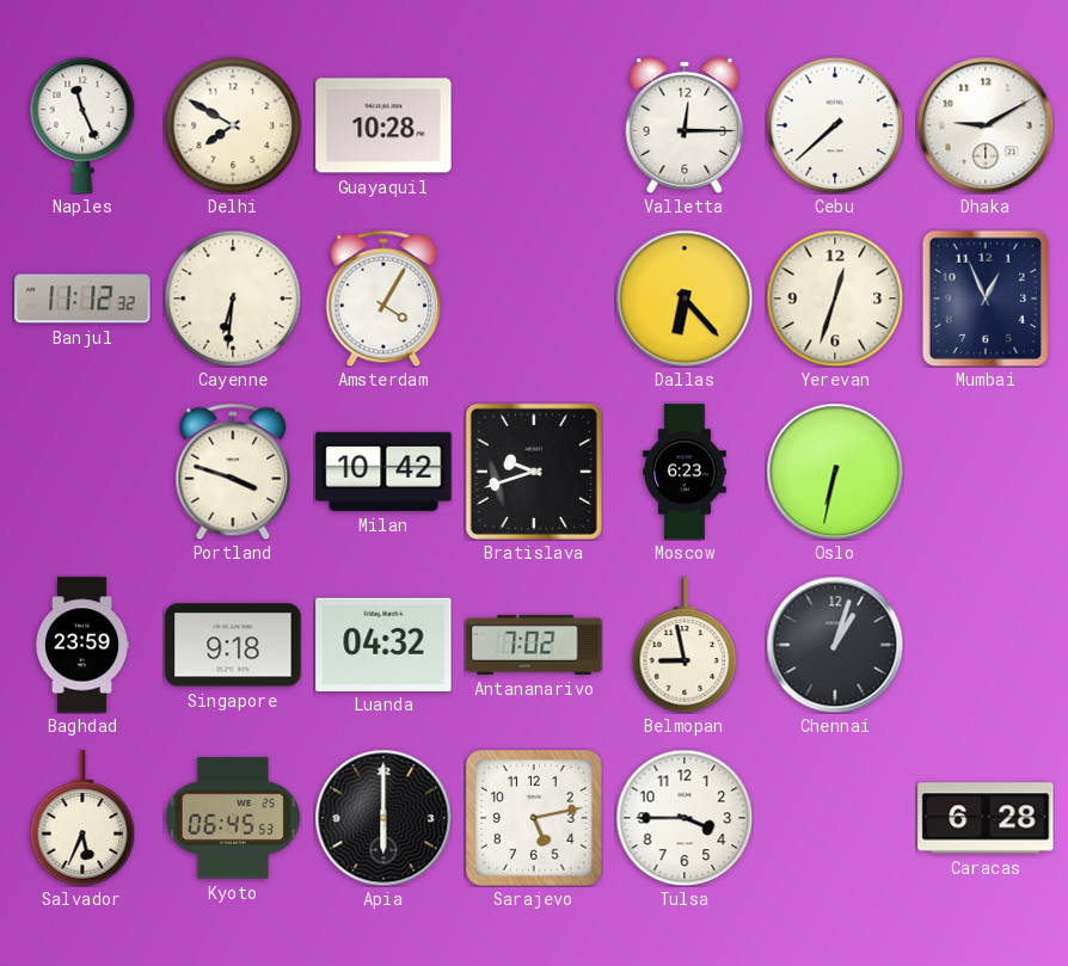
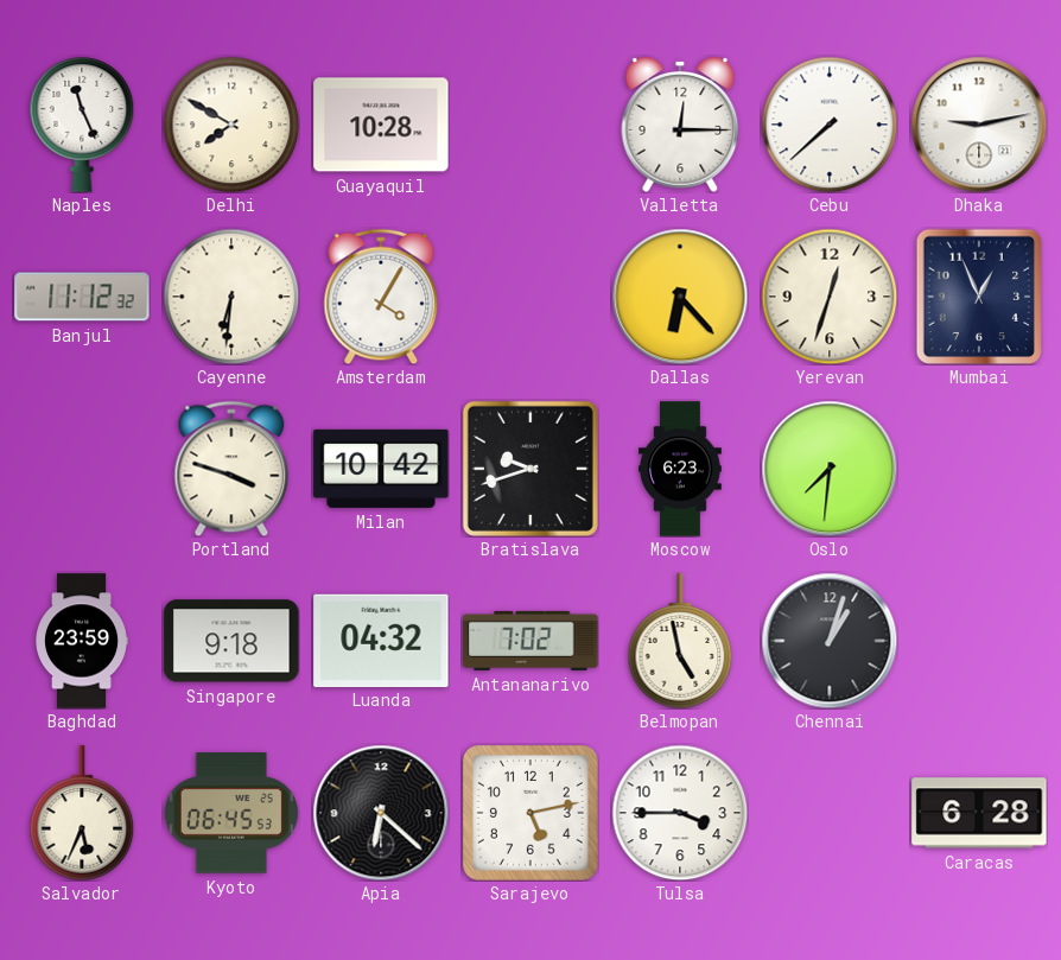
Dhaka: 9:10 -> 9:13
Oslo: 6:32 -> 7:31
Belmopan: 8:58 -> 4:58
Apia: 6:00 -> 6:22
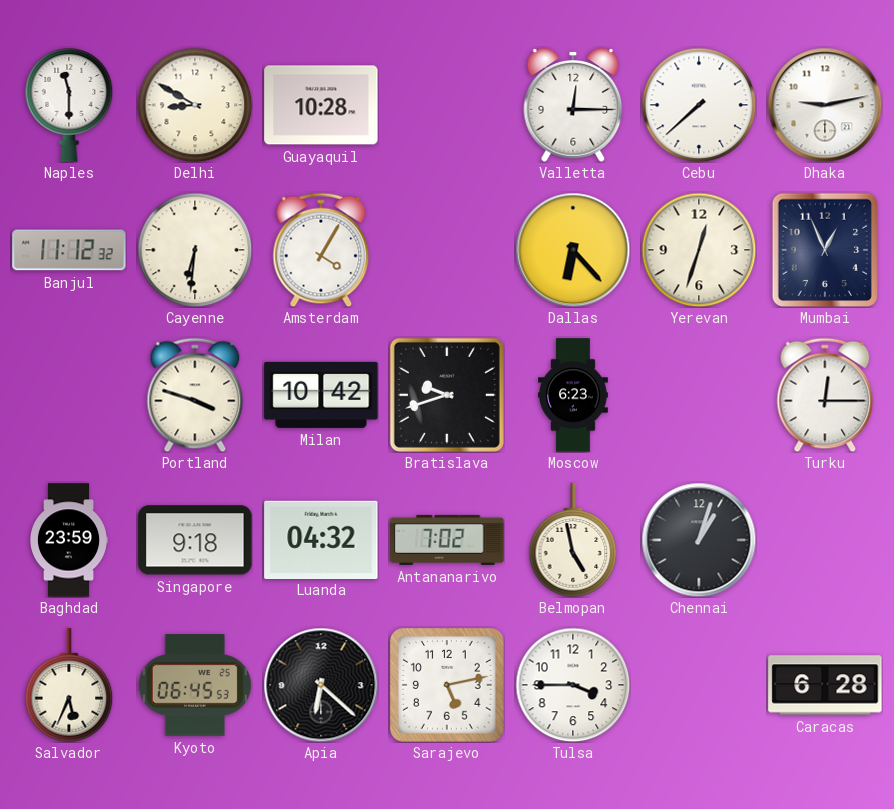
Naples: 11:26 -> 11:30
Delhi: 7:50 -> 8:50
Oslo: 7:31 -> none
Turku: none -> 12:15
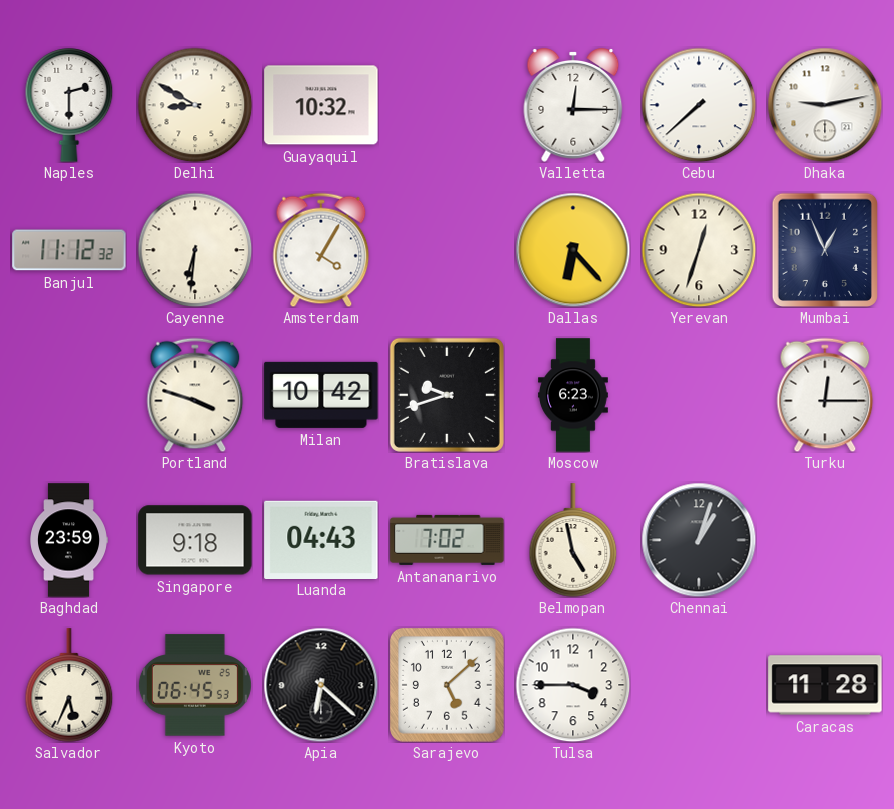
Naples: 11:30 -> 2:30
Guayaquil: 10:28 -> 10:32
Luanda: 04:32 -> 04:43
Sarajevo: 5:13 -> 5:08
Caracas: 6:28 -> 11:28
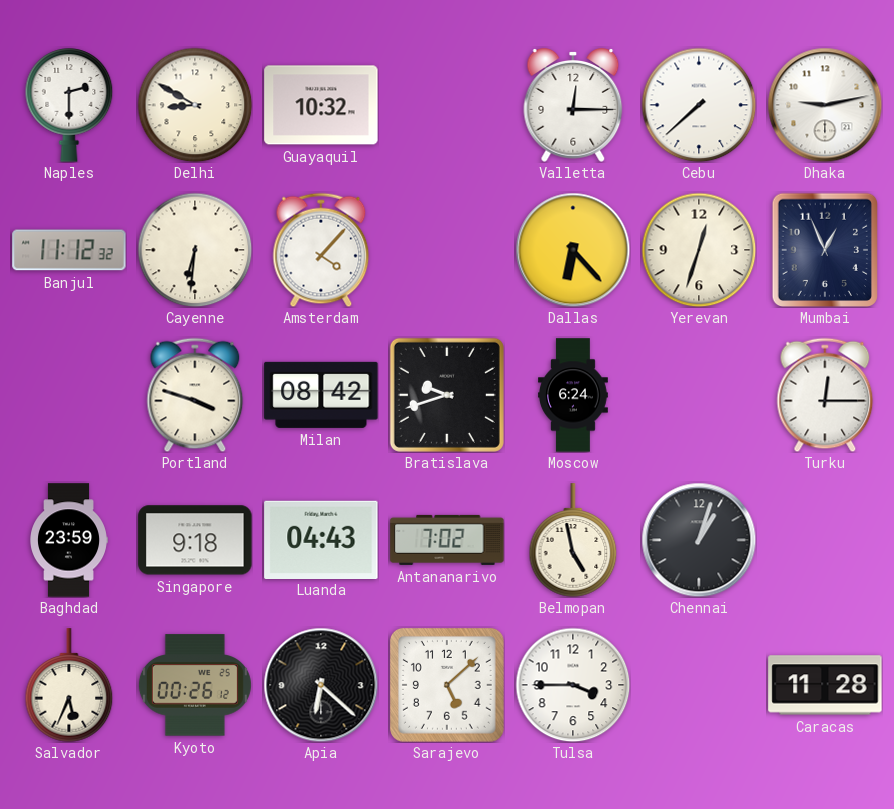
Amsterdam: 4:05 -> 4:07
Milan: 10:42 -> 08:42
Moscow: 6:23 -> 6:24
Kyoto: 06:45 -> 00:26
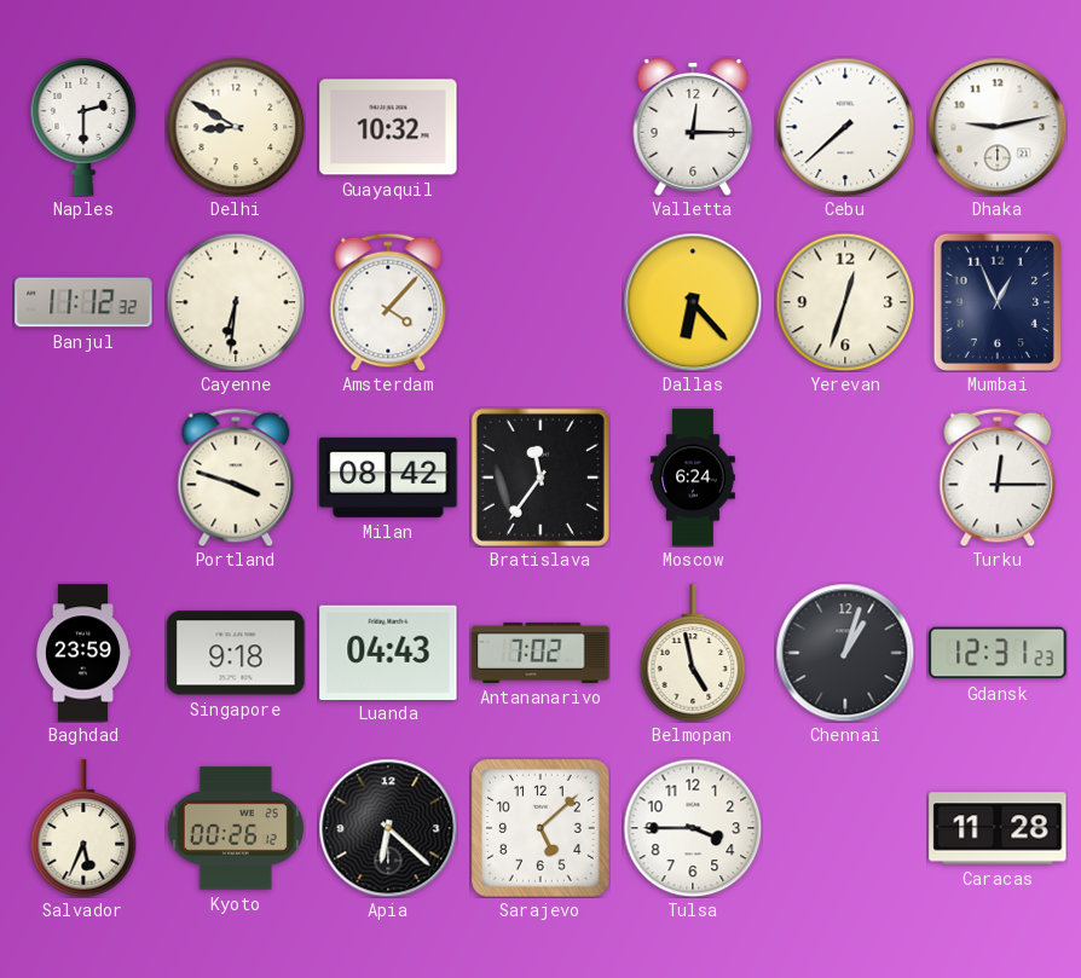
Bratislava: 9:42 -> 11:36
Gdansk: none -> 12:31
